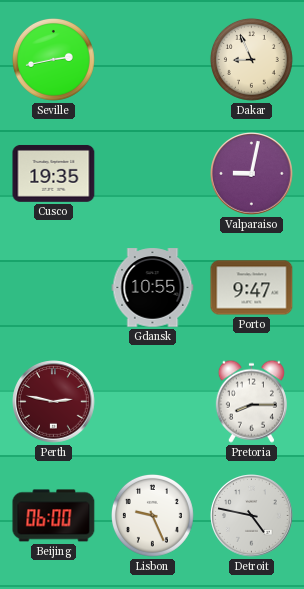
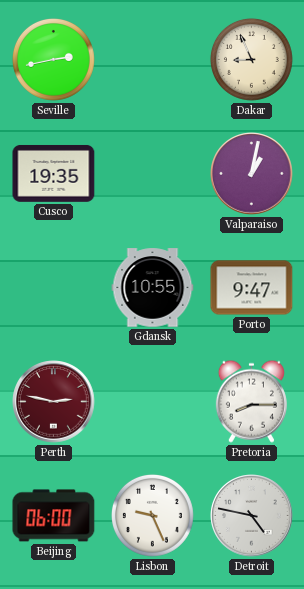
Valparaiso: 9:02 -> 1:02
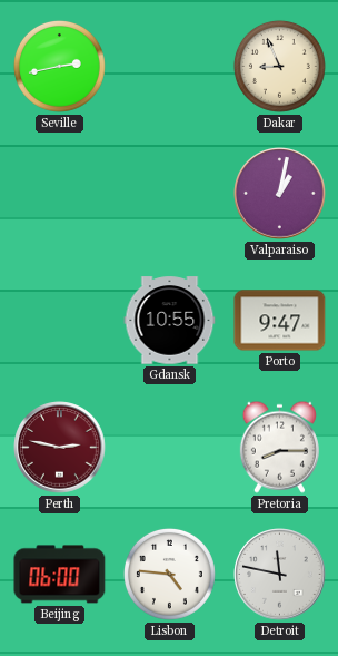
Cusco: 19:35 -> none
Lisbon: 9:26 -> 4:46
Detroit: 4:47 -> 11:47
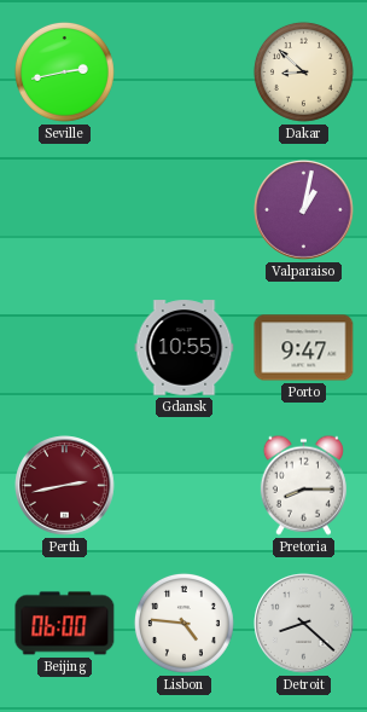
Dakar: 8:56 -> 8:52
Perth: 2:47 -> 2:43
Detroit: 11:47 -> 8:22
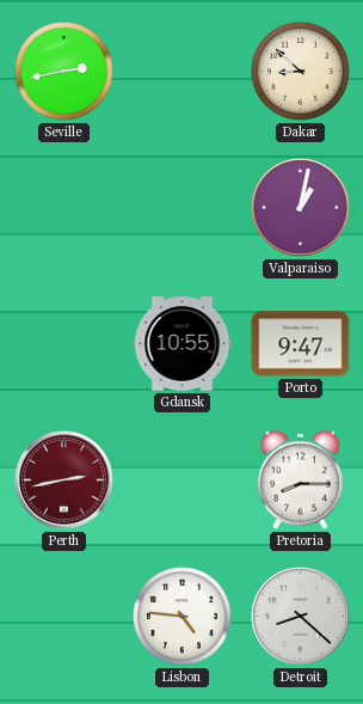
Beijing: 06:00 -> none
